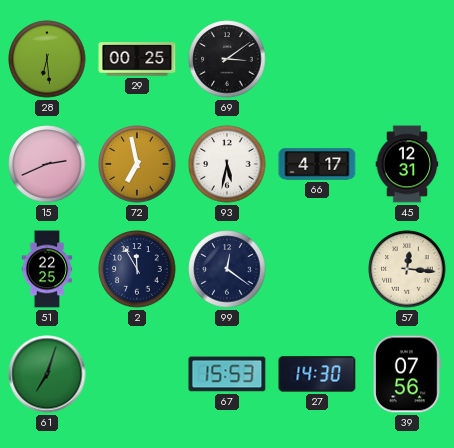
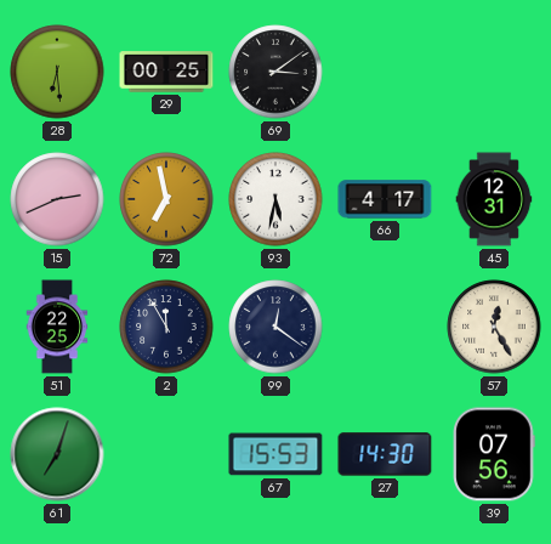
57: 12:16 -> 12:25
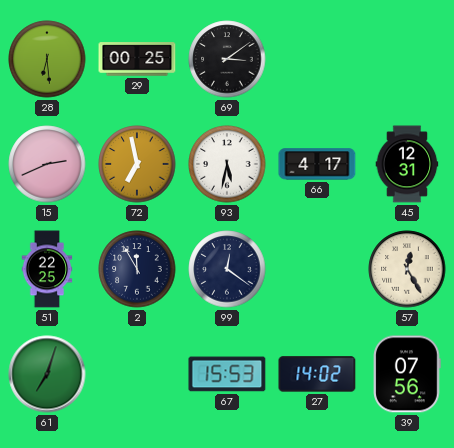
27: 14:30 -> 14:02
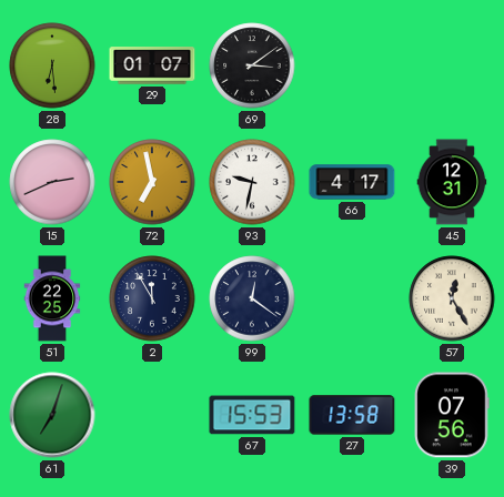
29: 00:25 -> 01:07
93: 5:32 -> 9:32
27: 14:02 -> 13:58
